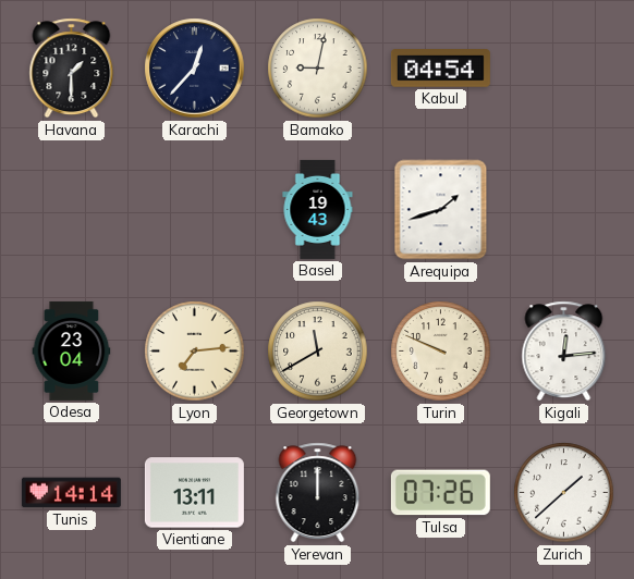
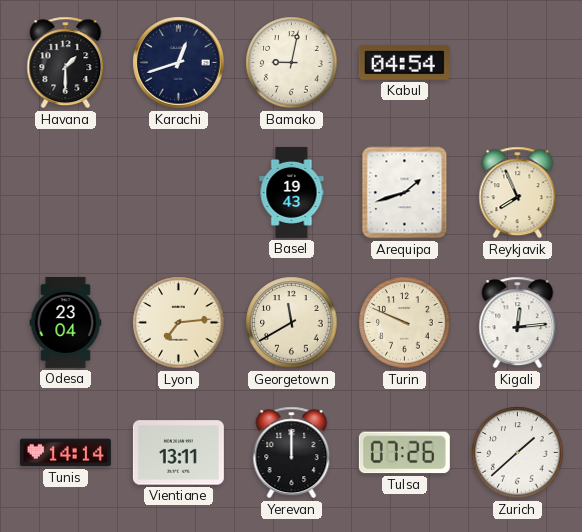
Karachi: 12:37 -> 12:42
Reykjavik: none -> 7:56
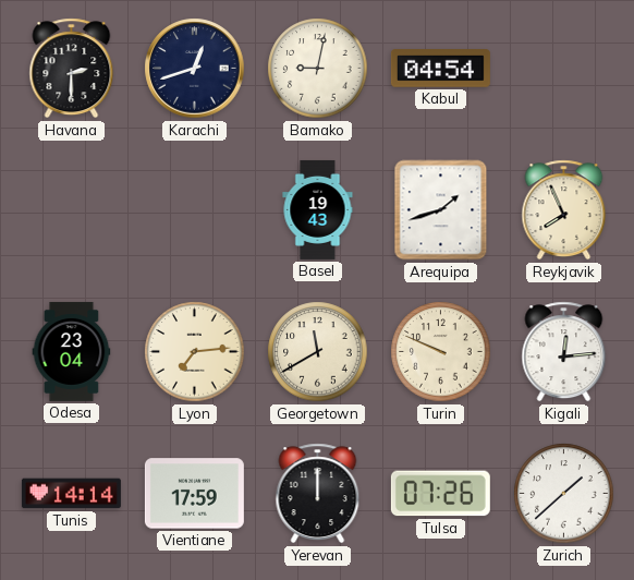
Havana: 1:30 -> 2:30
Vientiane: 13:11 -> 17:59
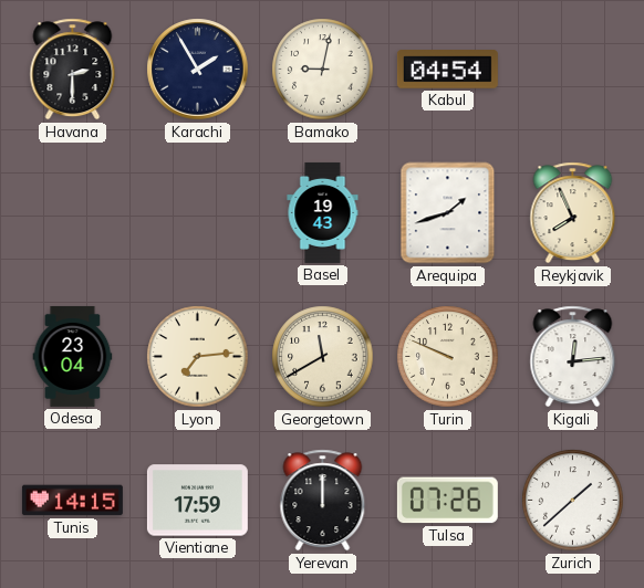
Karachi: 12:42 -> 1:55
Tunis: 14:14 -> 14:15
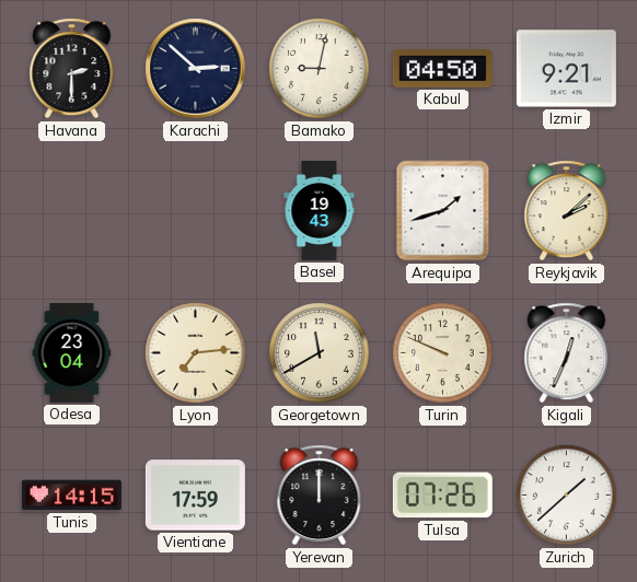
Karachi: 1:55 -> 2:52
Kabul: 04:54 -> 04:50
Izmir: none -> 9:21
Reykjavik: 7:56 -> 2:08
Kigali: 12:14 -> 12:34
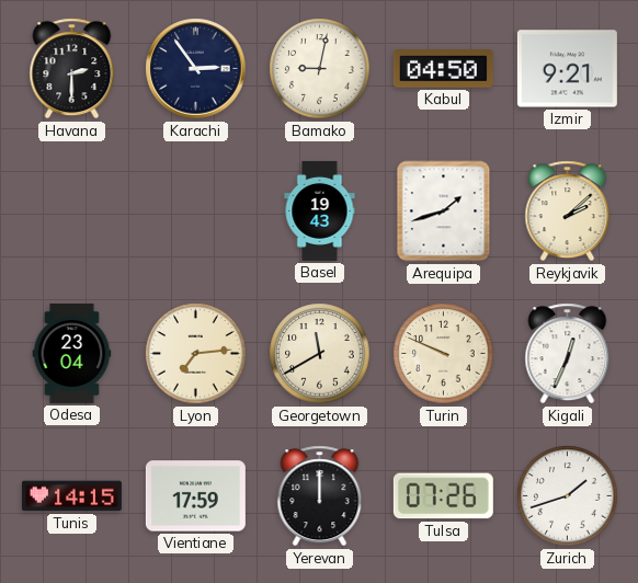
Karachi: 2:52 -> 2:54
Zurich: 1:38 -> 1:42
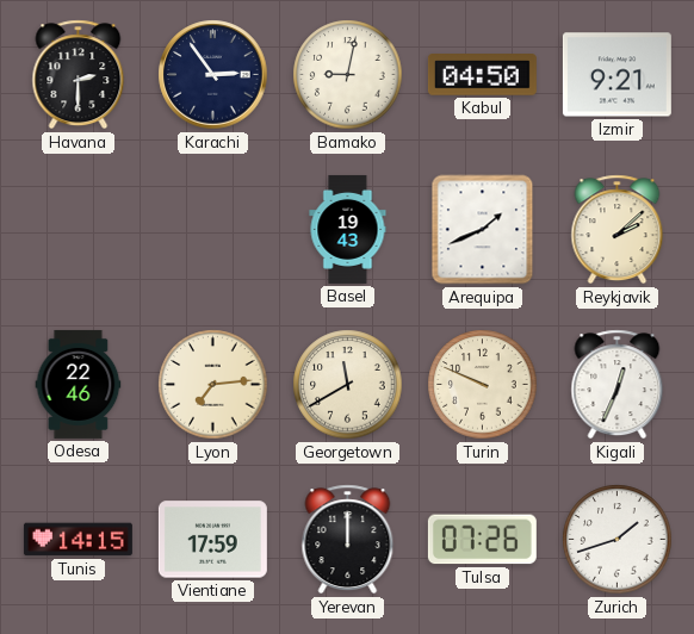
Arequipa: 1:42 -> 1:41
Odesa: 23:04 -> 22:46
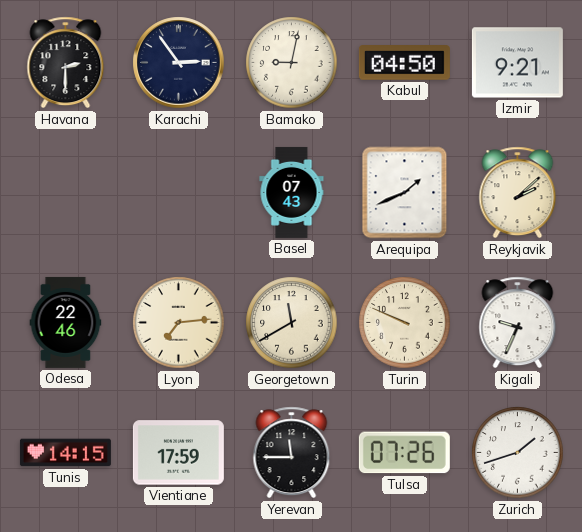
Basel: 19:43 -> 07:43
Kigali: 12:34 -> 9:34
Yerevan: 12:00 -> 11:45
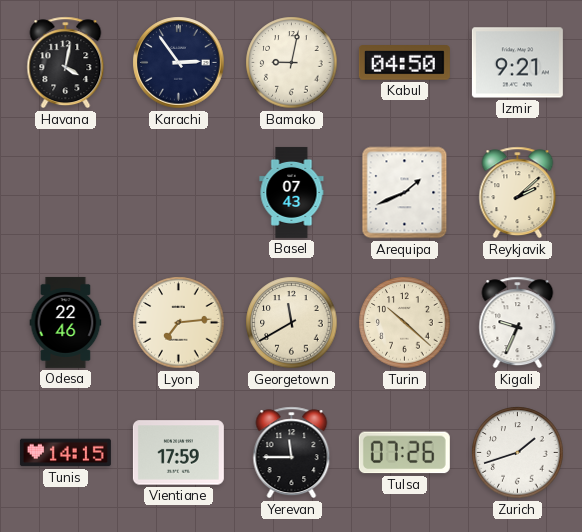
Havana: 2:30 -> 4:02
Turin: 9:49 -> 10:22
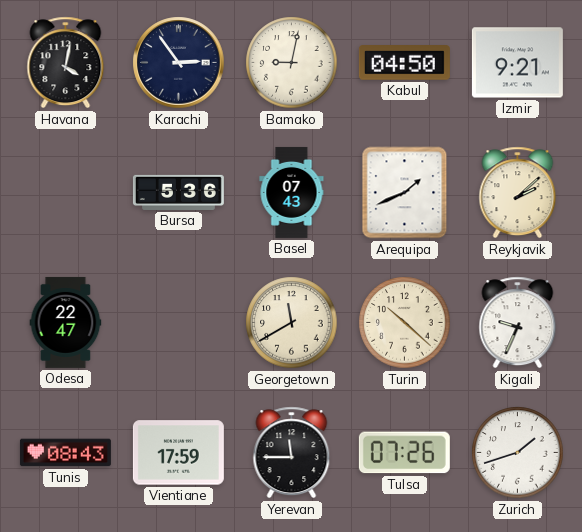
Bursa: none -> 5:36
Odesa: 22:46 -> 22:47
Lyon: 7:14 -> none
Tunis: 14:15 -> 08:43
